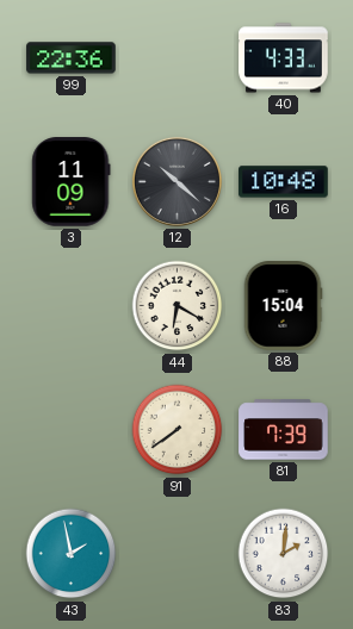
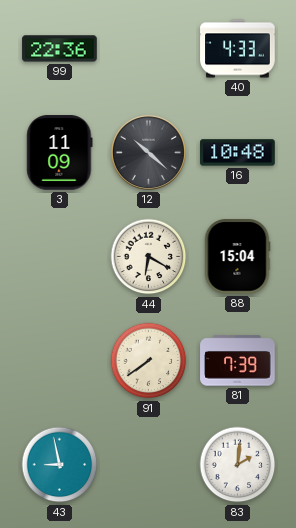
43: 1:58 -> 8:58
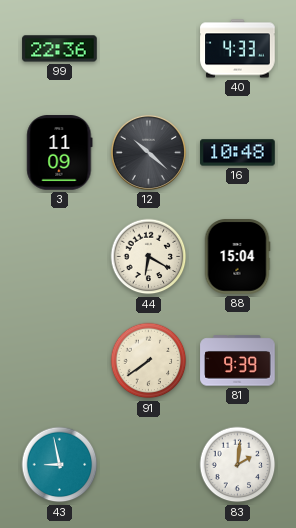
81: 7:39 -> 9:39
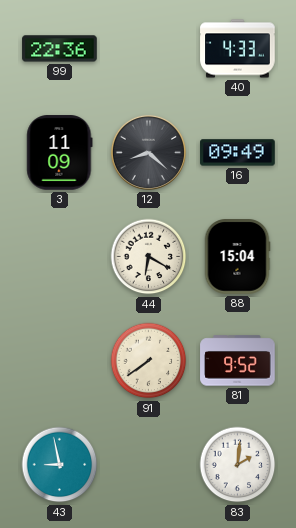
12: 10:22 -> 8:22
16: 10:48 -> 09:49
81: 9:39 -> 9:52
